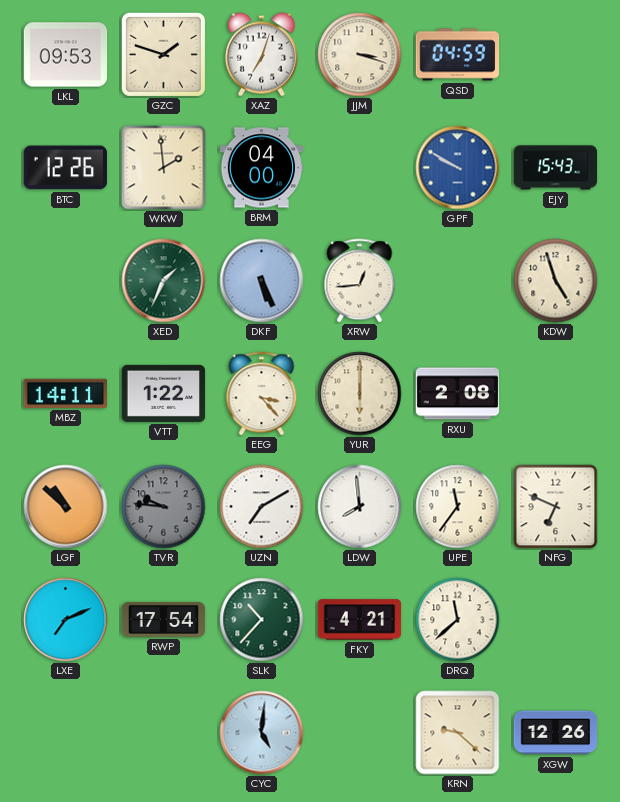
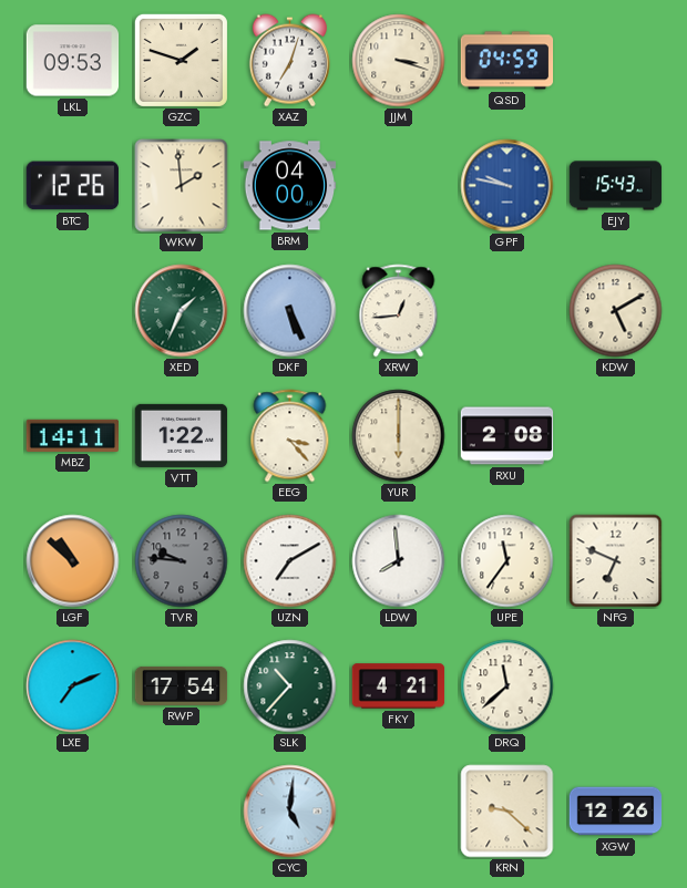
GPF: 9:50 -> 9:47
KDW: 4:57 -> 5:10
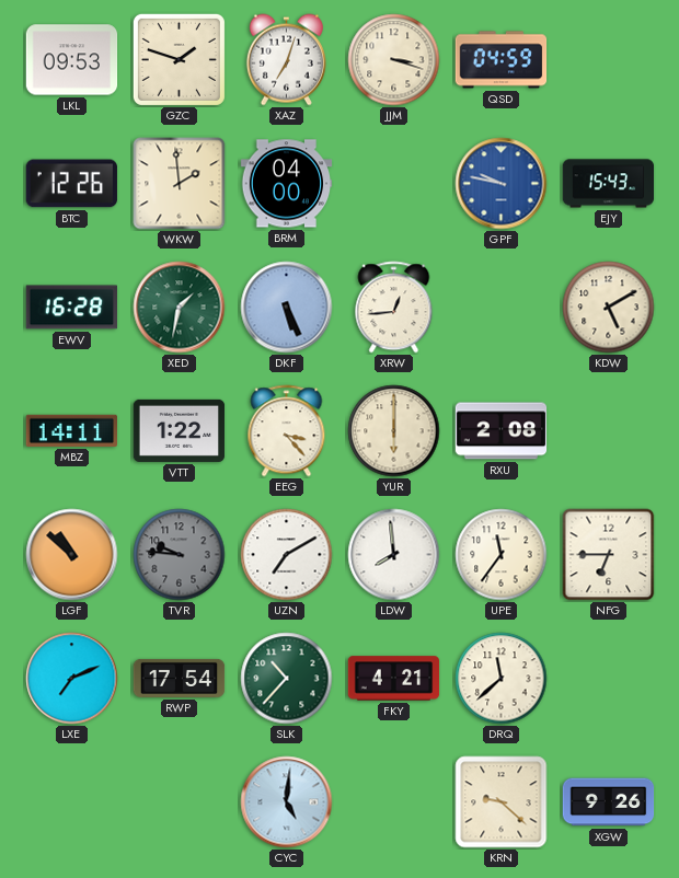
EWV: none -> 16:28
XED: 1:34 -> 1:32
NFG: 6:49 -> 6:45
XGW: 12:26 -> 9:26
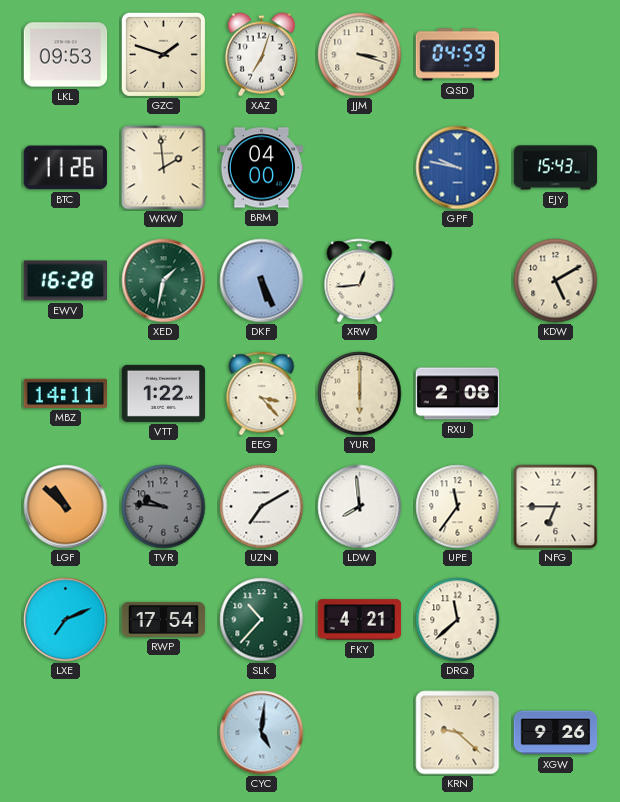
BTC: 12:26 -> 11:26
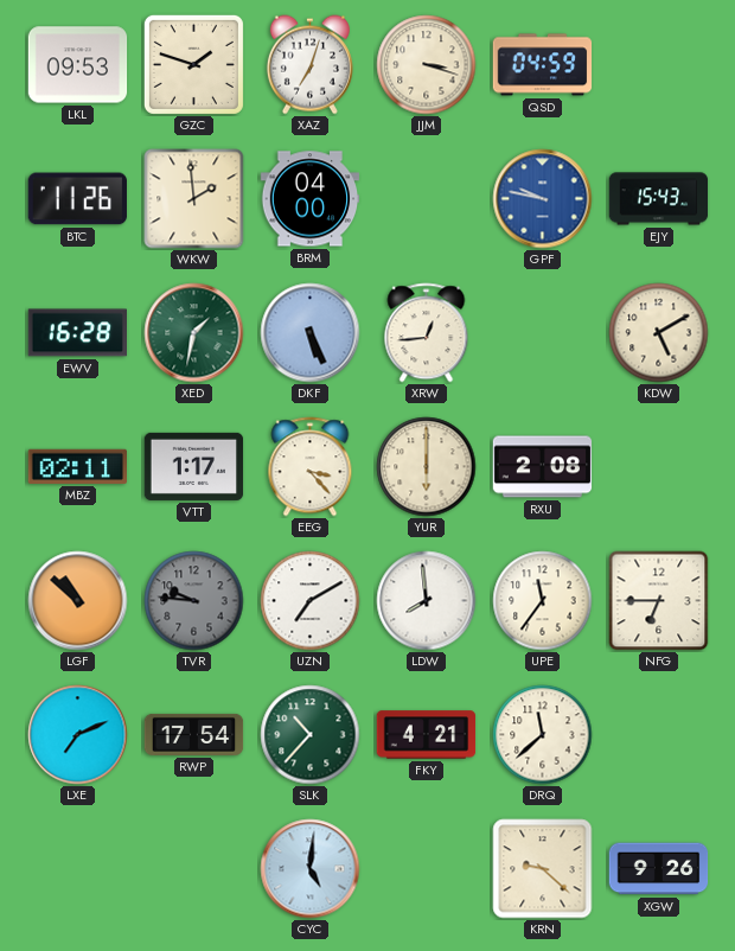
MBZ: 14:11 -> 02:11
VTT: 1:22 -> 1:17
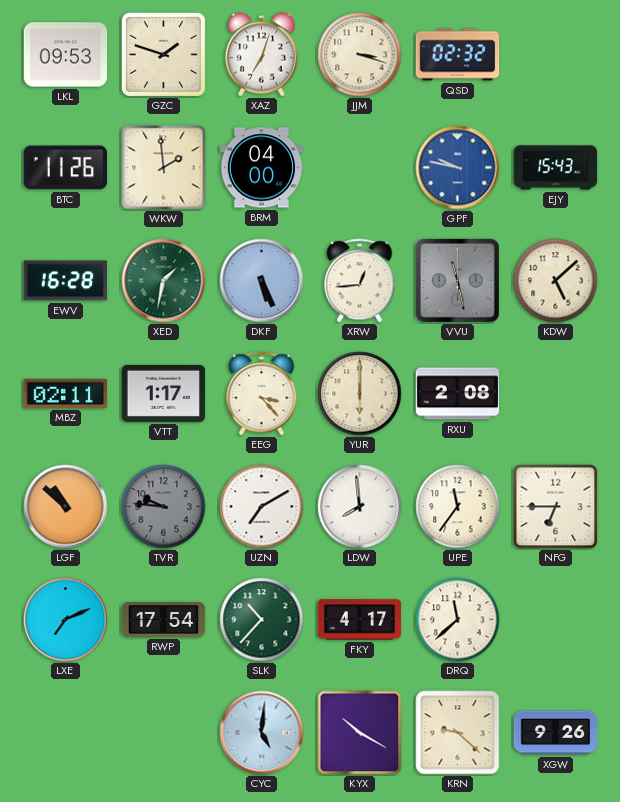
QSD: 04:59 -> 02:32
VVU: none -> 11:28
KDW: 5:10 -> 5:08
FKY: 4:21 -> 4:17
KYX: none -> 10:20
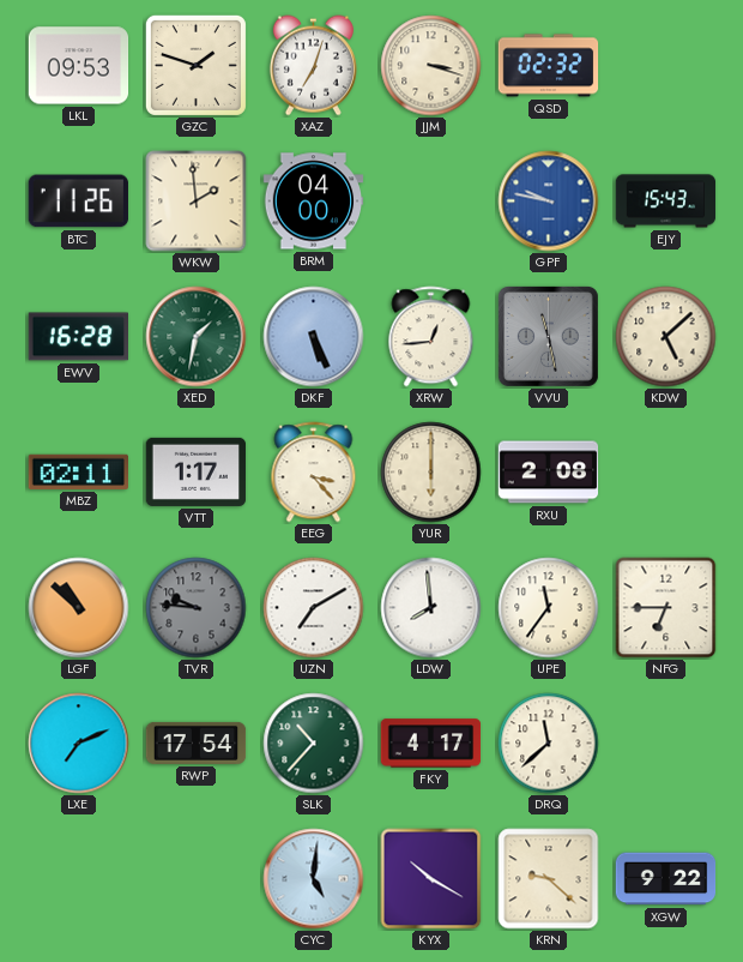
XGW: 9:26 -> 9:22
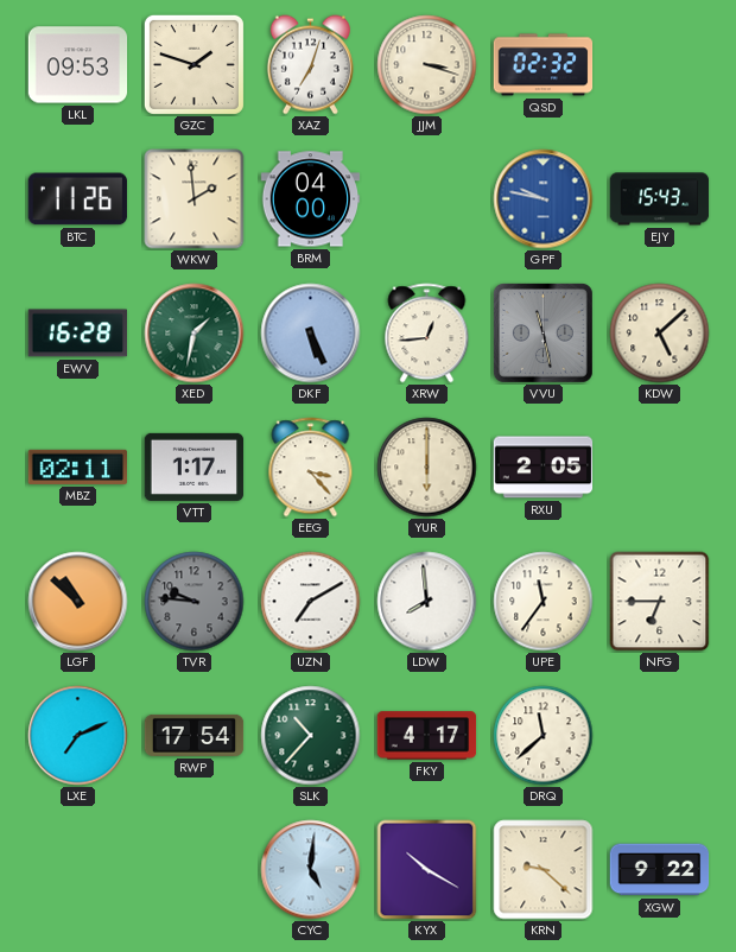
RXU: 2:08 -> 2:05
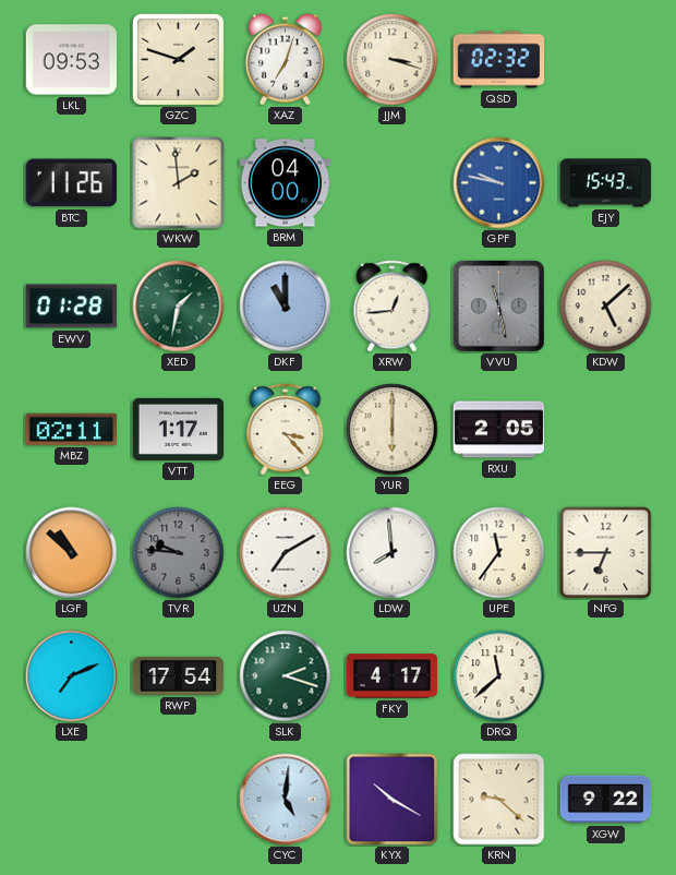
EWV: 16:28 -> 01:28
DKF: 5:26 -> 11:00
SLK: 10:37 -> 2:18
